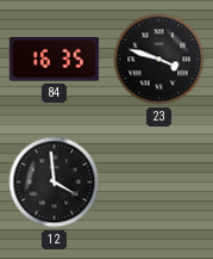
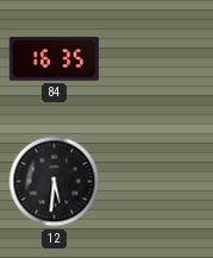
23: 3:48 -> none
12: 3:59 -> 5:31
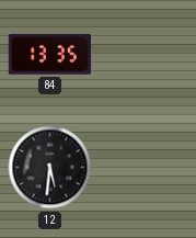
84: 16:35 -> 13:35
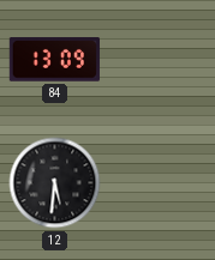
84: 13:35 -> 13:09
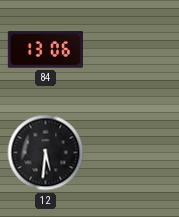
84: 13:09 -> 13:06
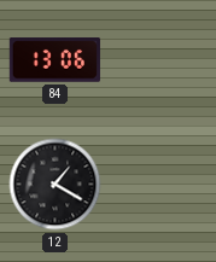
12: 5:31 -> 1:20
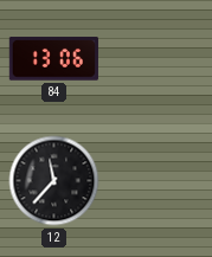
12: 1:20 -> 11:37
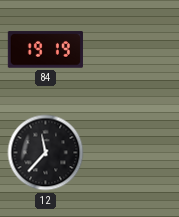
84: 13:06 -> 19:19
